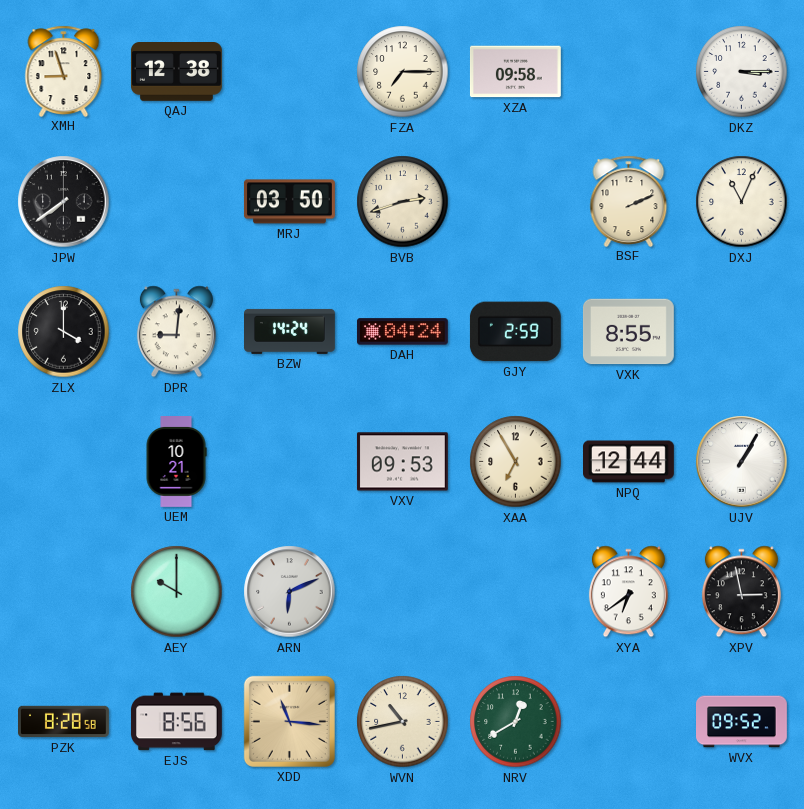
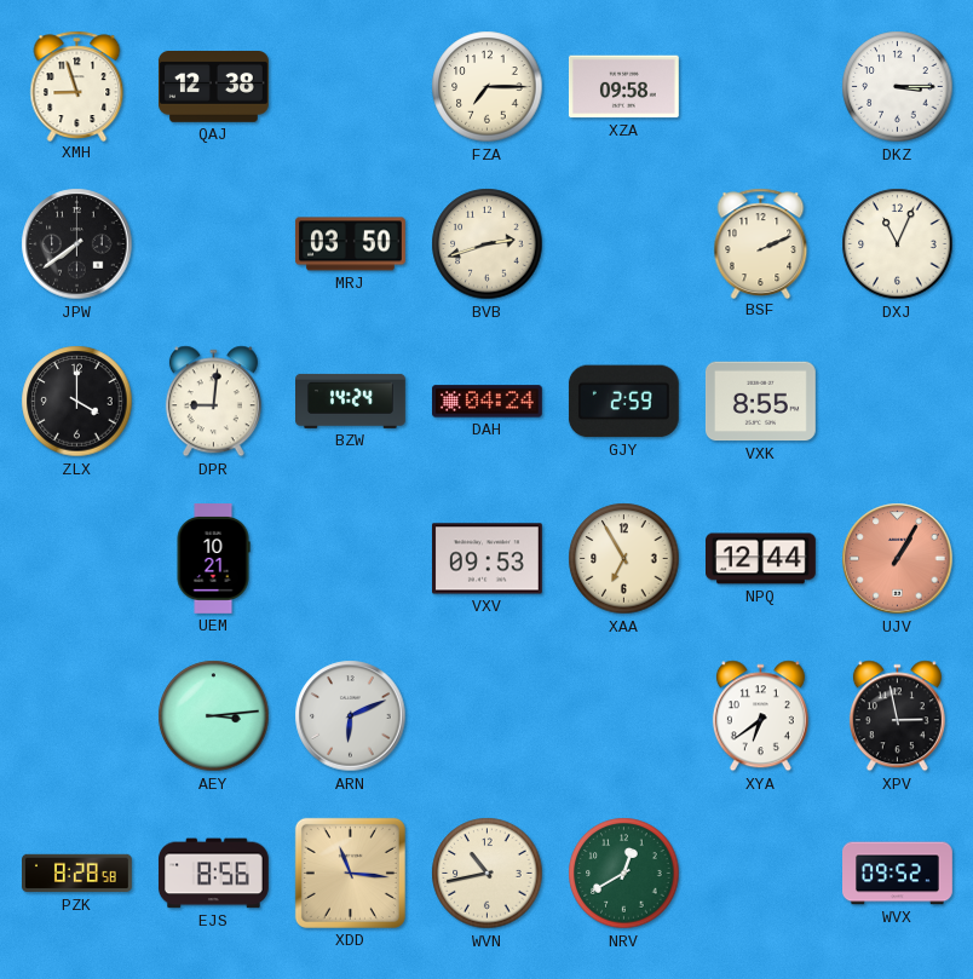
UJV dial: white -> salmon
AEY: 10:00 -> 3:14
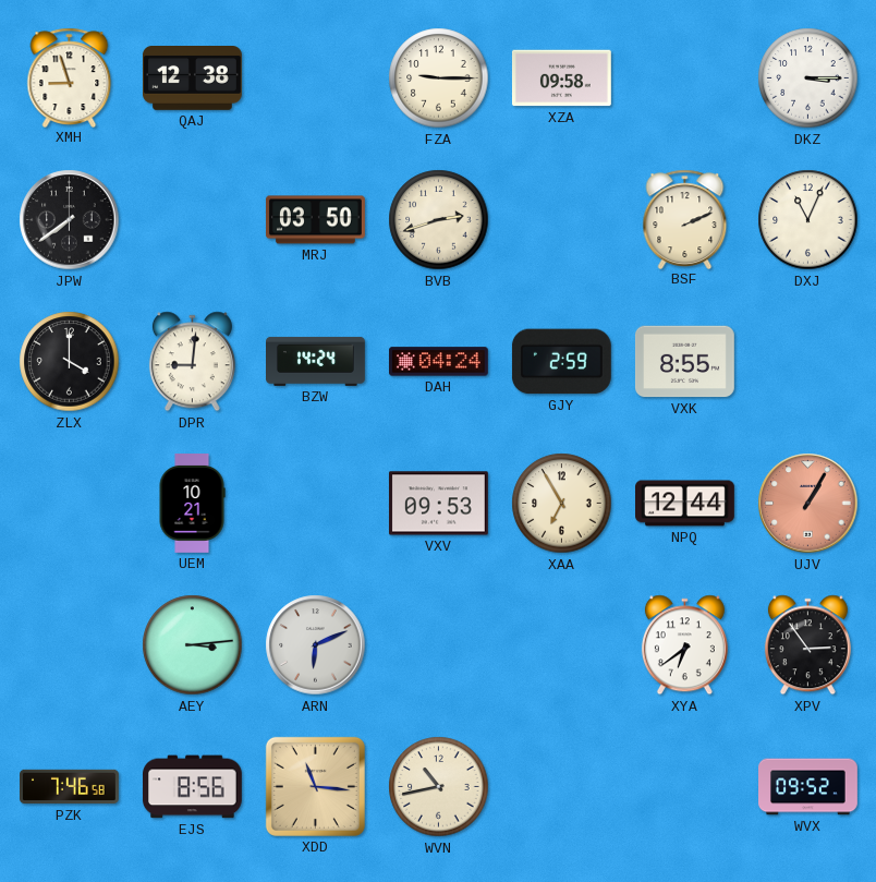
FZA: 7:15 -> 9:15
XPV: 2:58 -> 2:54
PZK: 8:28 -> 7:46
NRV: 12:40 -> none
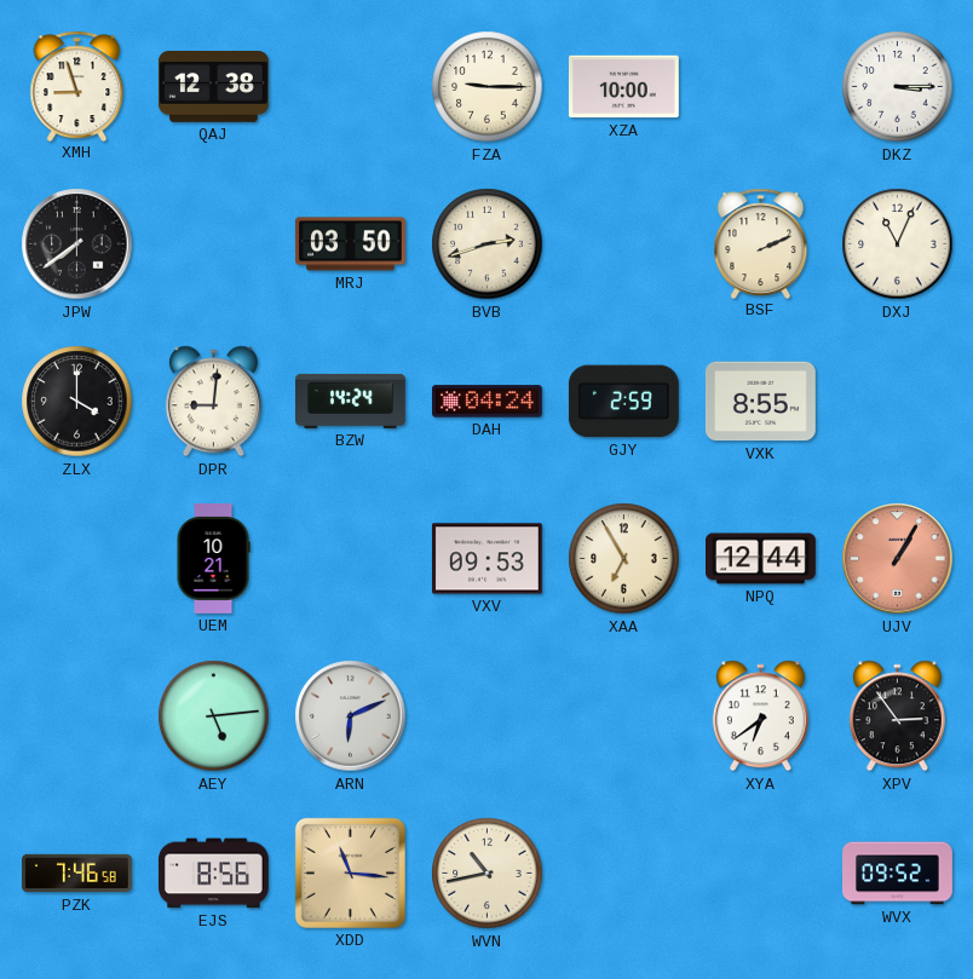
XZA: 09:58 -> 10:00
AEY: 3:14 -> 5:14
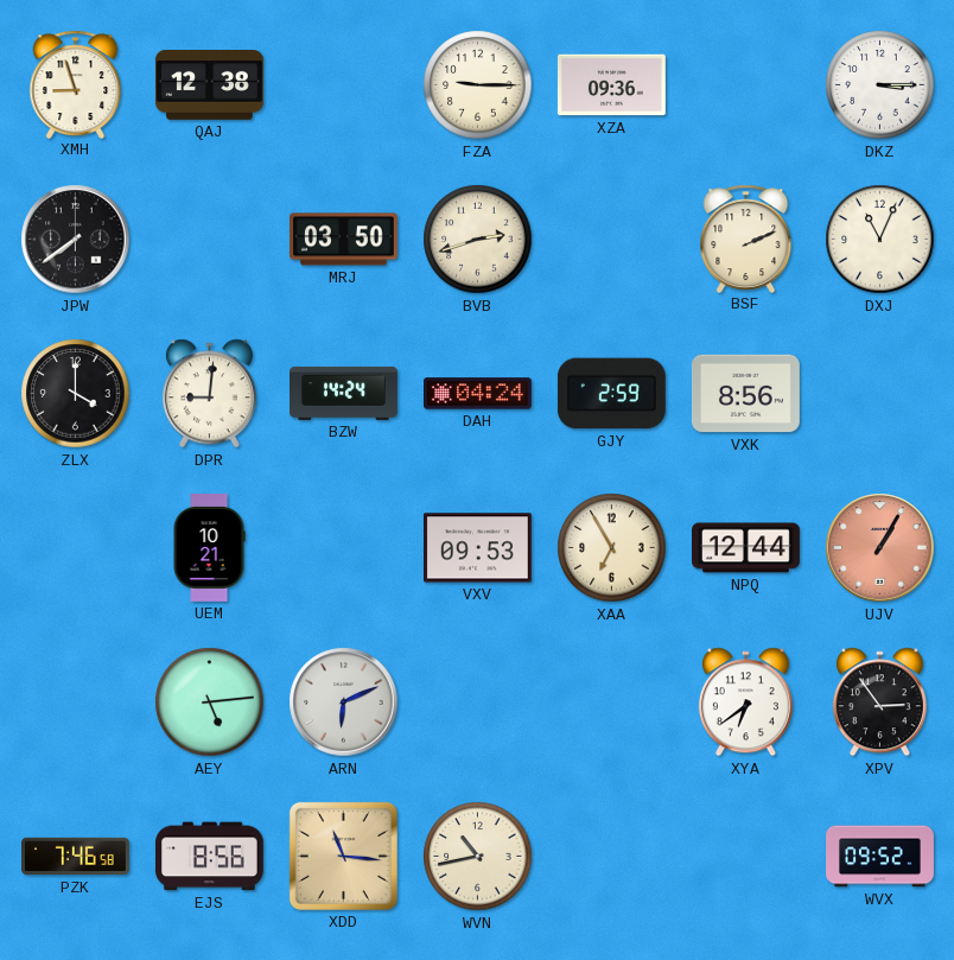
XZA: 10:00 -> 09:36
VXK: 8:55 -> 8:56
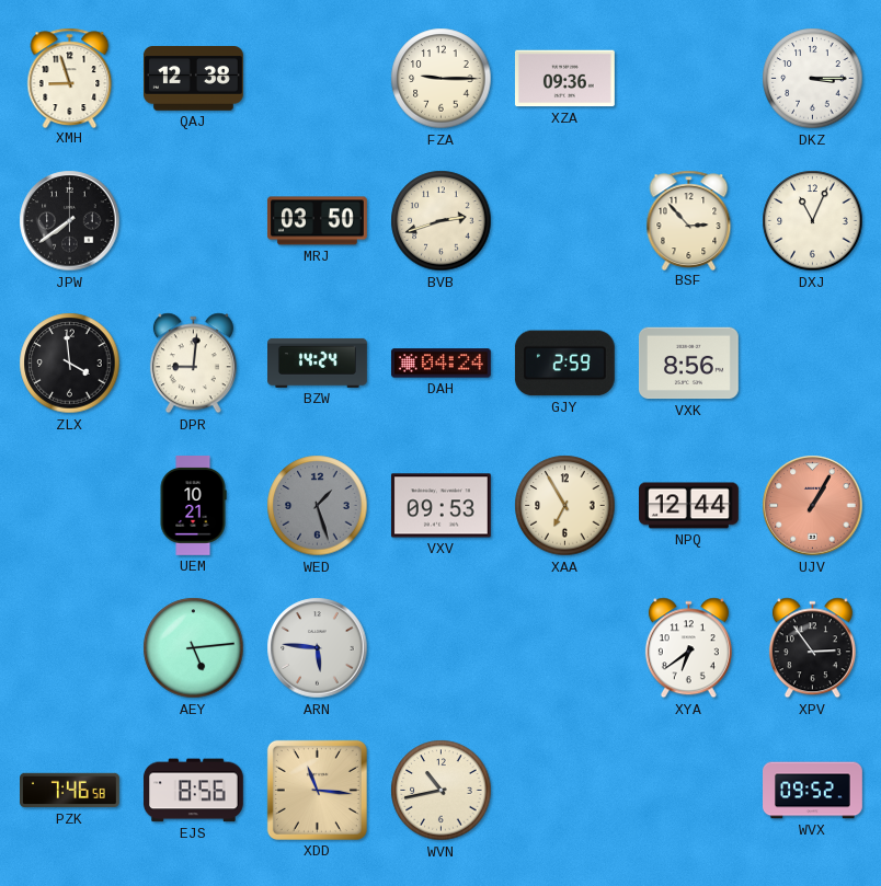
BSF: 2:11 -> 2:53
ZLX: 4:00 -> 3:59
WED: none -> 1:27
ARN: 6:11 -> 5:46
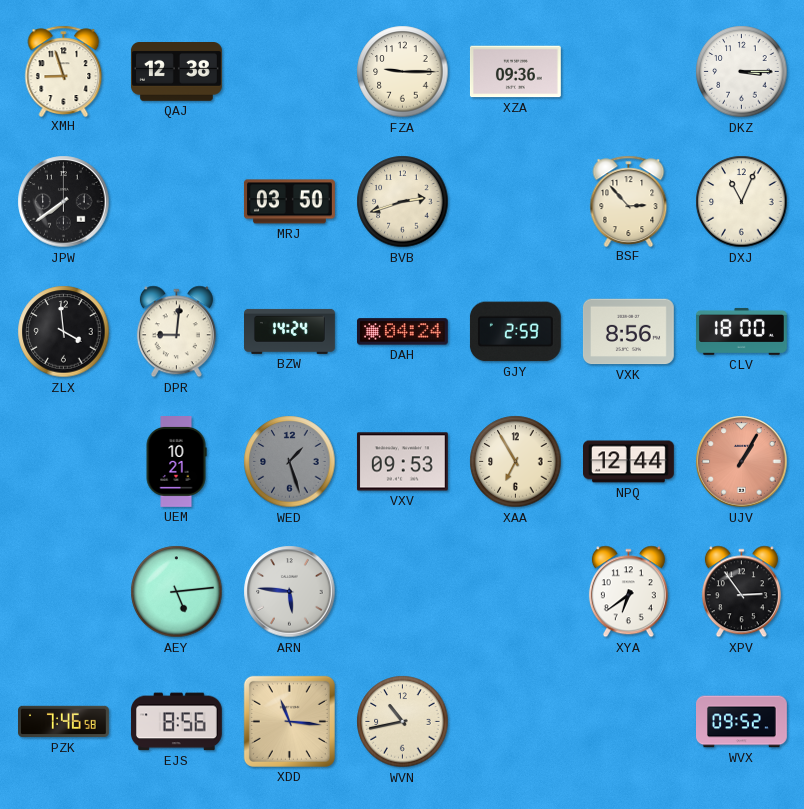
CLV: none -> 18:00
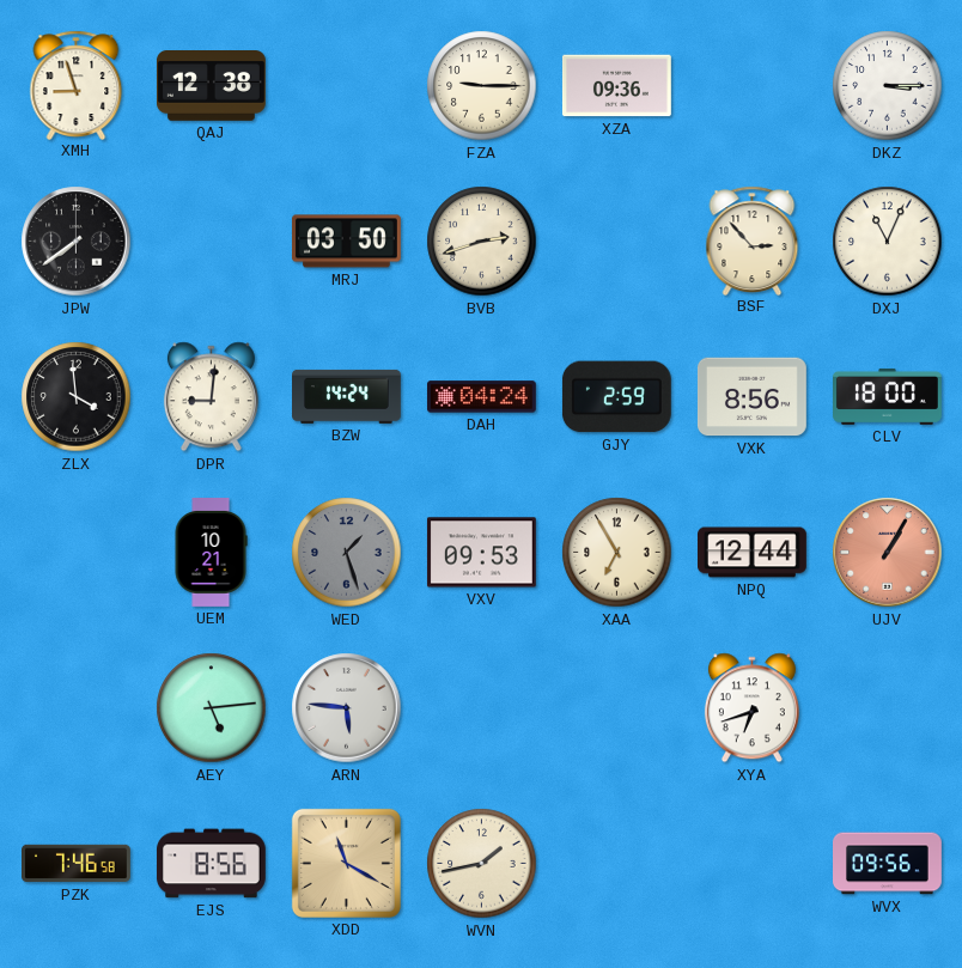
XYA: 6:39 -> 6:42
XPV: 2:54 -> none
XDD: 11:16 -> 11:20
WVN: 10:43 -> 1:43
WVX: 09:52 -> 09:56
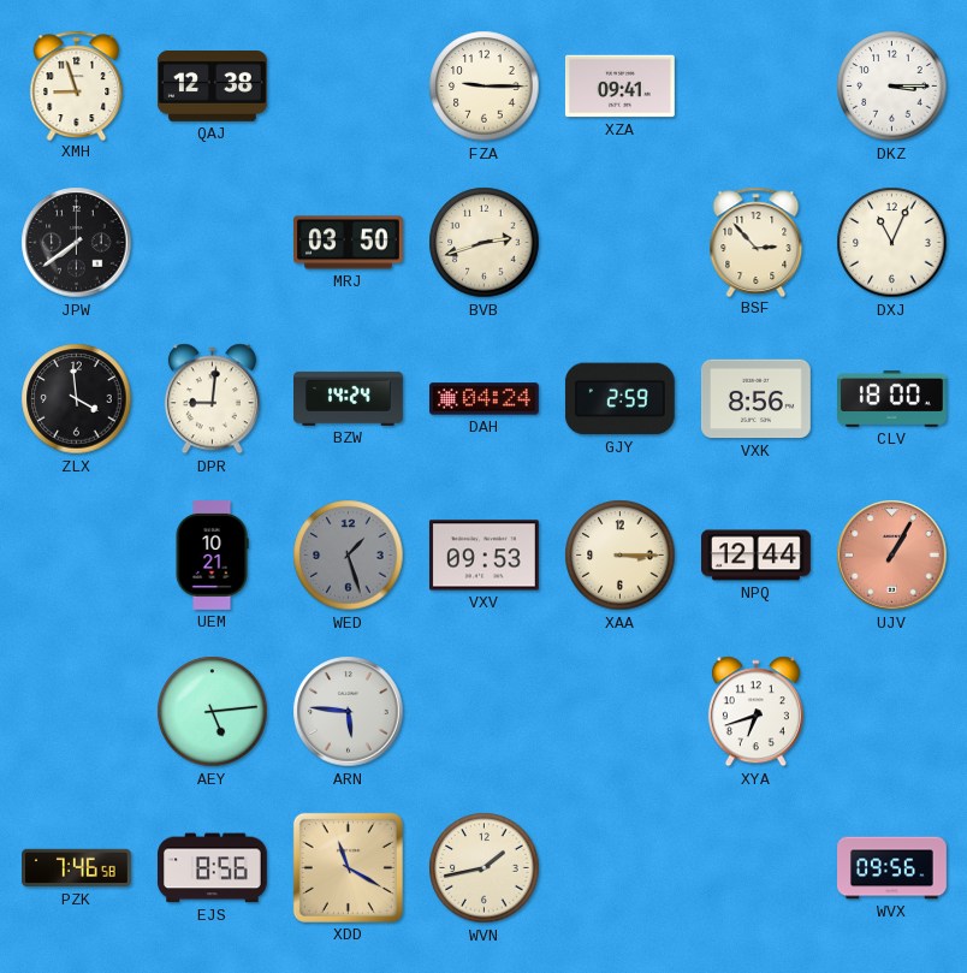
XZA: 09:36 -> 09:41
XAA: 6:55 -> 3:15
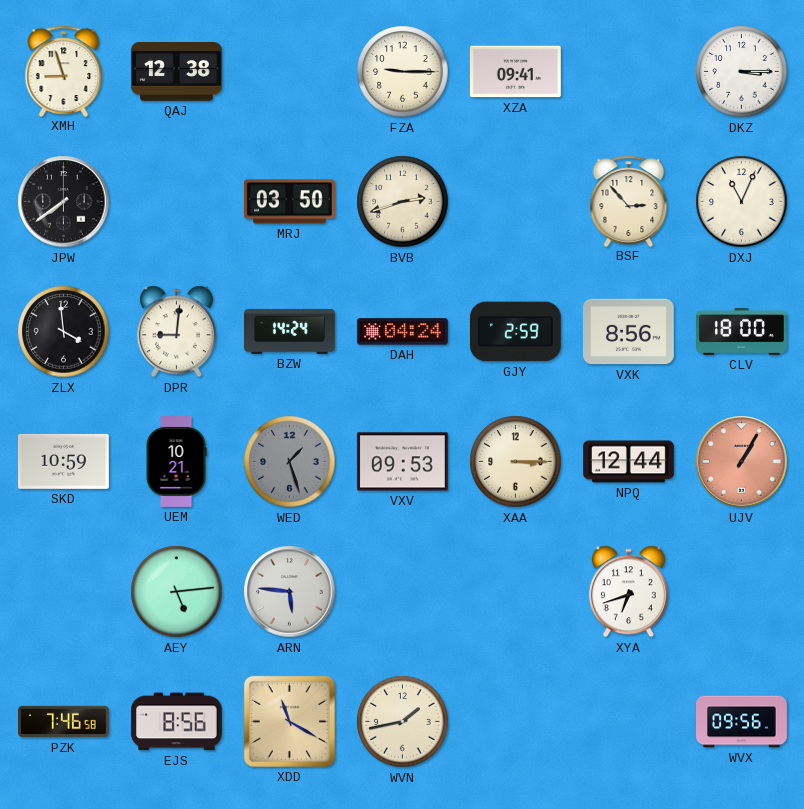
SKD: none -> 10:59
